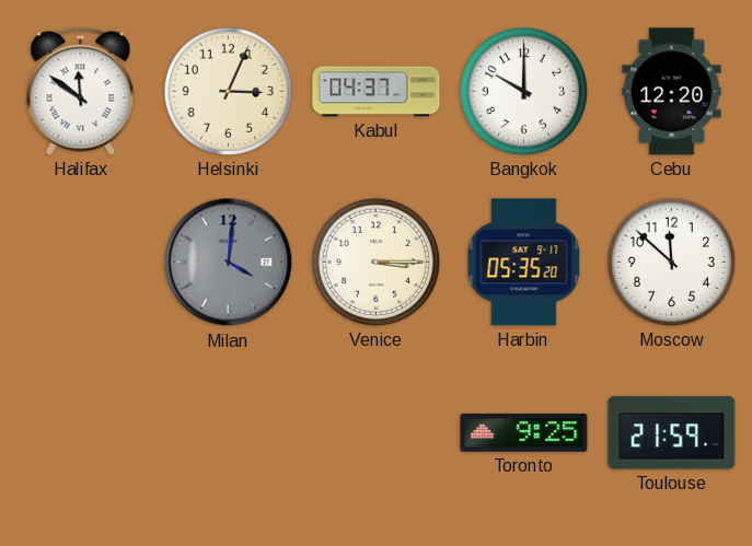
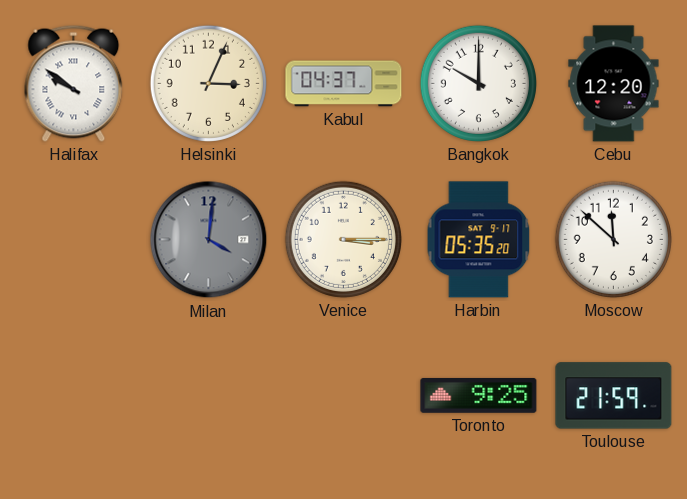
Halifax: 11:51 -> 9:51
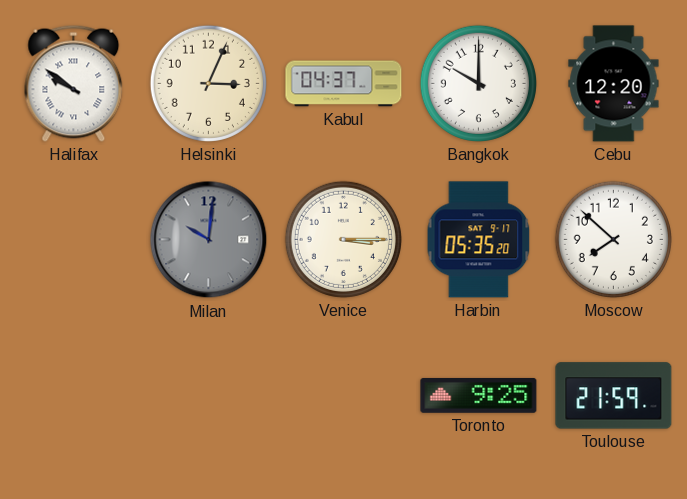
Milan: 4:01 -> 10:01
Moscow: 11:52 -> 7:52
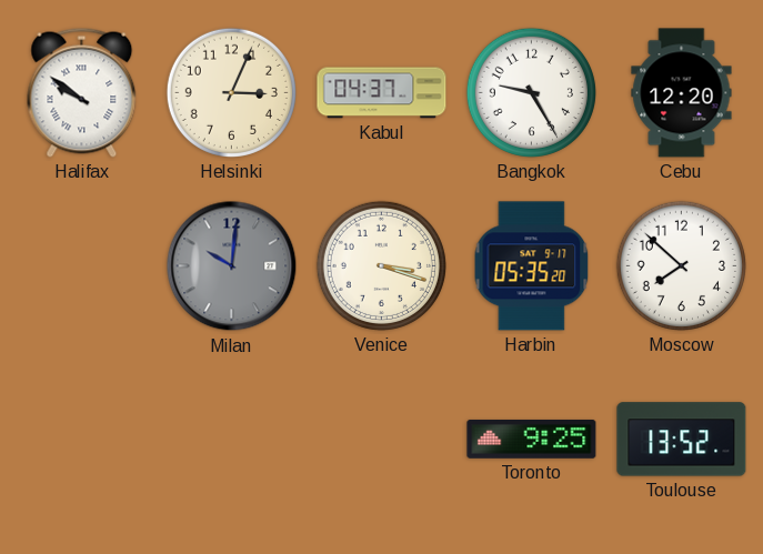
Bangkok: 10:00 -> 9:25
Venice: 3:15 -> 3:18
Toulouse: 21:59 -> 13:52
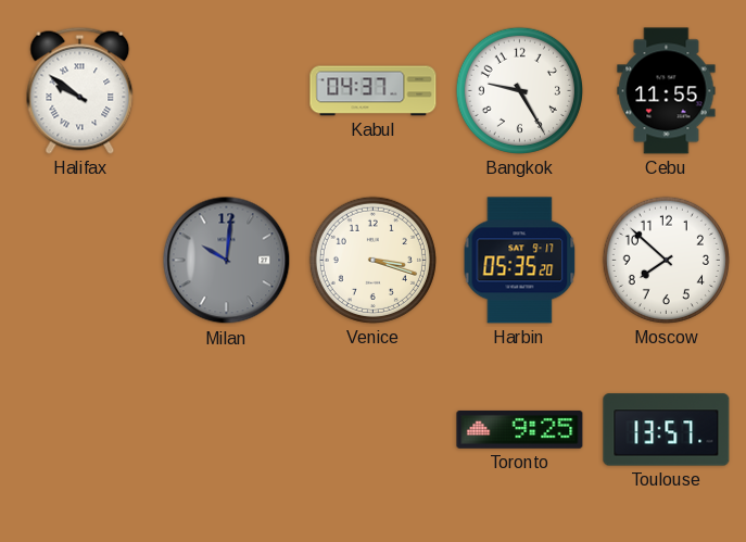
Helsinki: 3:04 -> none
Cebu: 12:20 -> 11:55
Toulouse: 13:52 -> 13:57
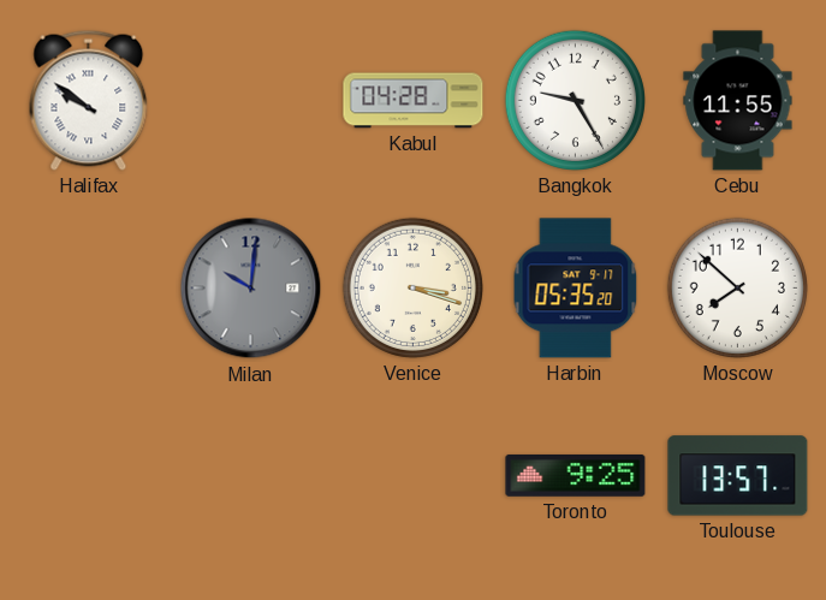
Kabul: 04:37 -> 04:28
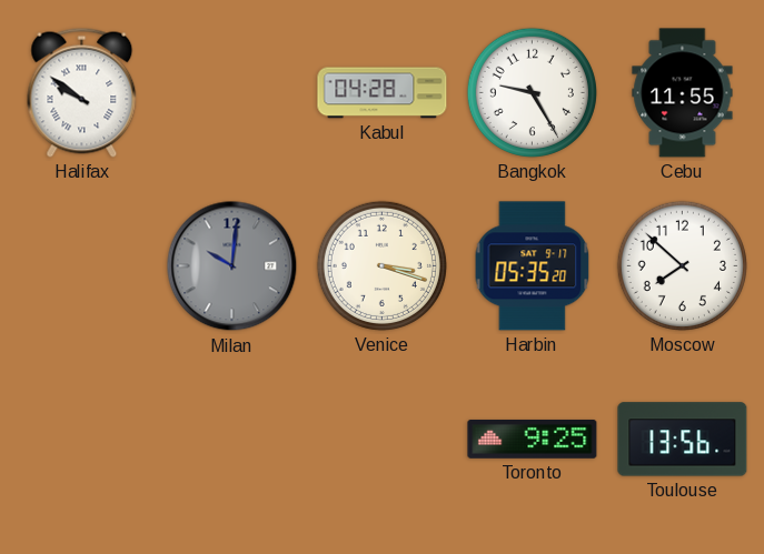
Toulouse: 13:57 -> 13:56
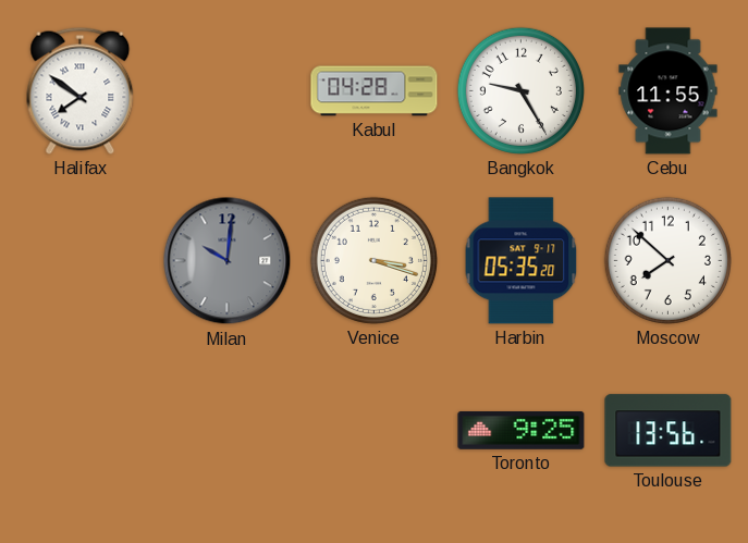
Halifax: 9:51 -> 7:51
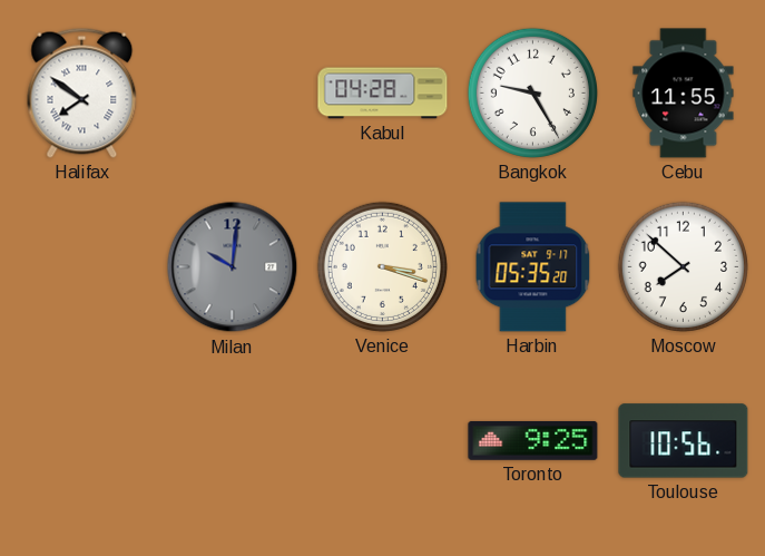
Toulouse: 13:56 -> 10:56
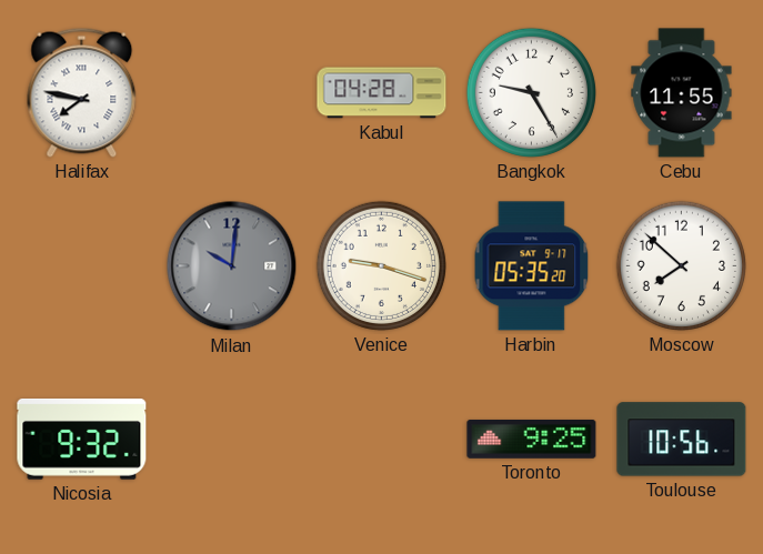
Halifax: 7:51 -> 7:47
Venice: 3:18 -> 9:18
Nicosia: none -> 9:32
